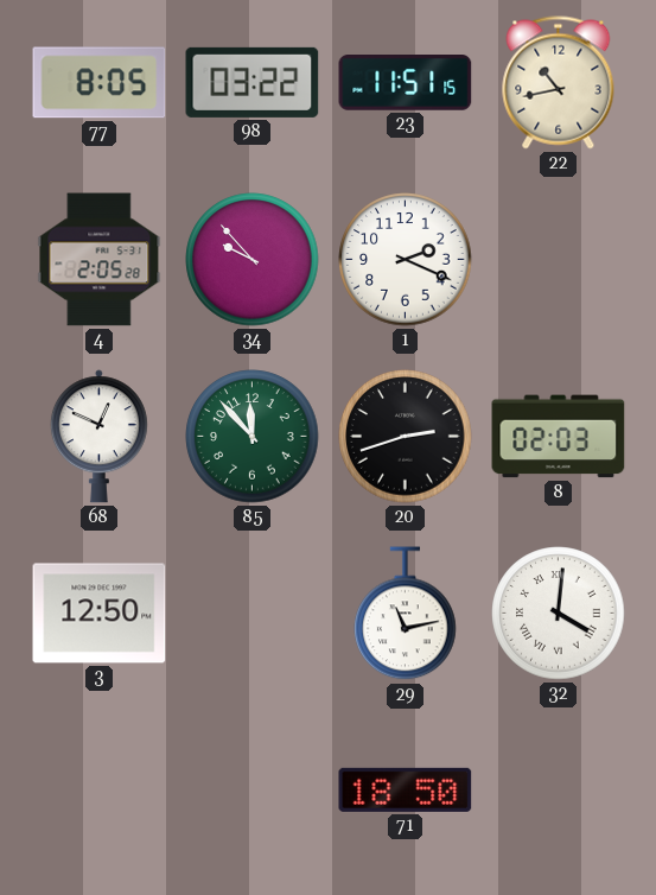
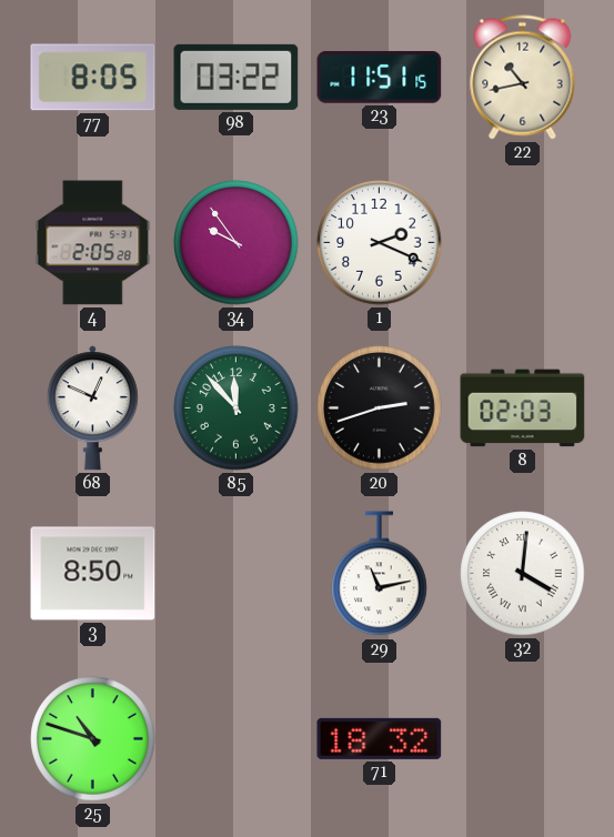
34: 9:53 -> 9:54
3: 12:50 -> 8:50
25: none -> 10:48
71: 18:50 -> 18:32
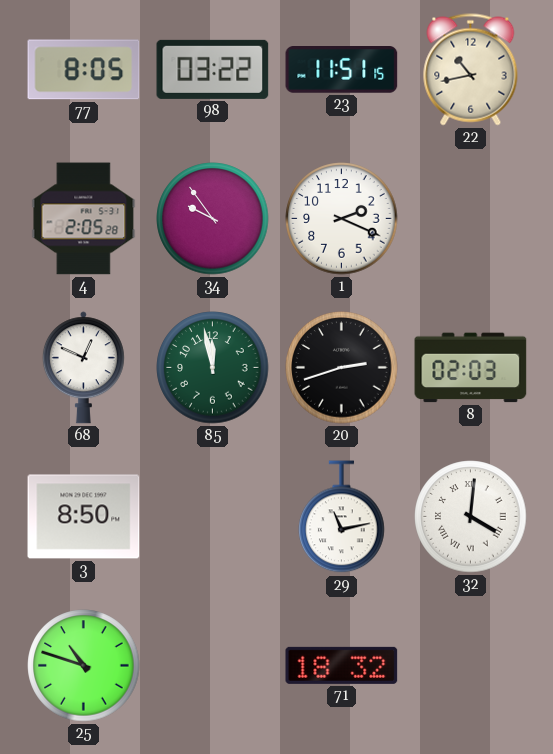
85: 11:53 -> 11:58
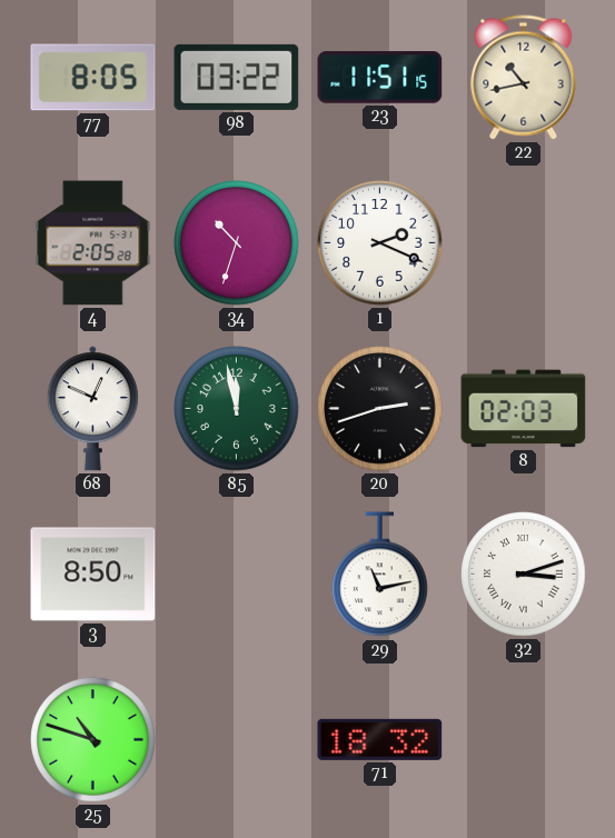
34: 9:54 -> 10:33
32: 4:01 -> 3:12
